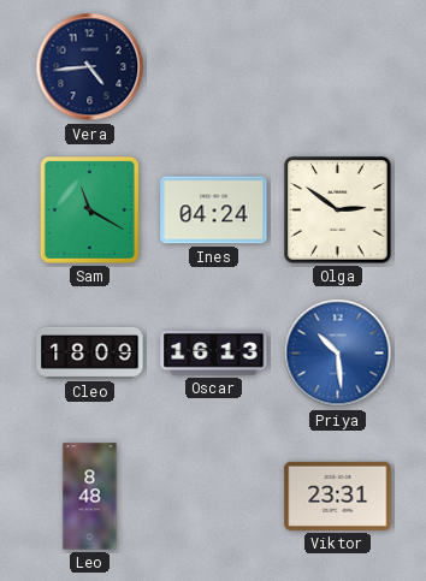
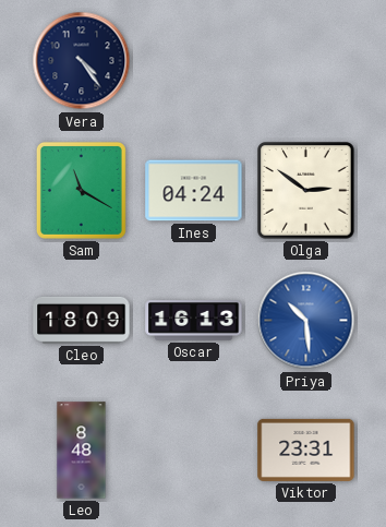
Vera: 4:44 -> 4:24
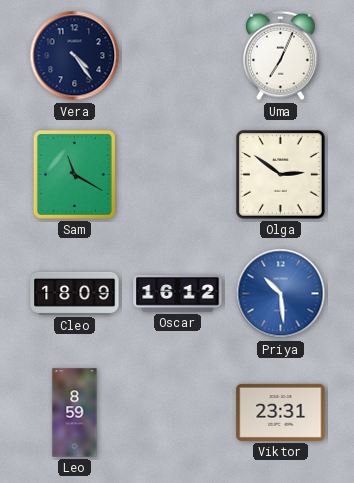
Uma: none -> 7:04
Ines: 04:24 -> none
Oscar: 16:13 -> 16:12
Leo: 8:48 -> 8:59
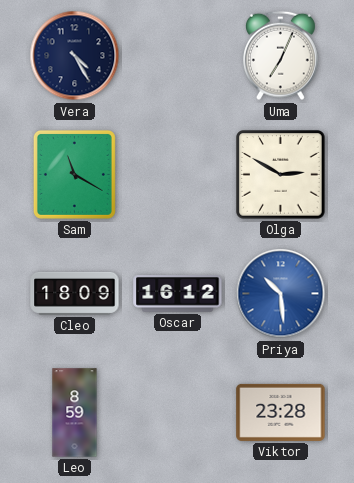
Vera: 4:24 -> 4:25
Olga: 2:51 -> 2:50
Viktor: 23:31 -> 23:28
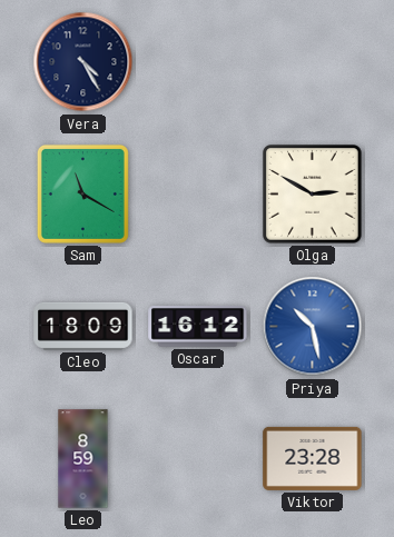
Uma: 7:04 -> none
Priya: 10:29 -> 10:28
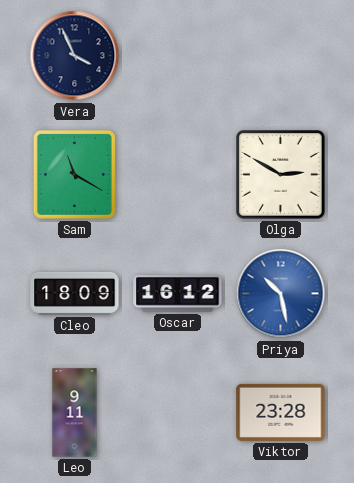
Vera: 4:25 -> 3:56
Leo: 8:59 -> 9:11
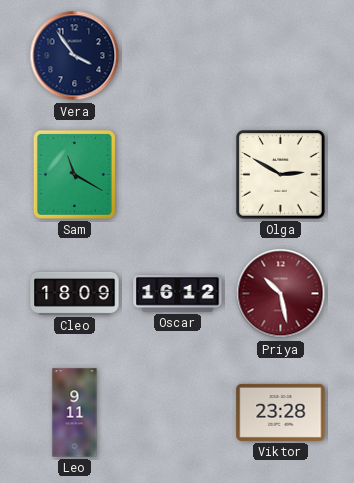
Vera: 3:56 -> 3:54
Priya dial: blue -> burgundy
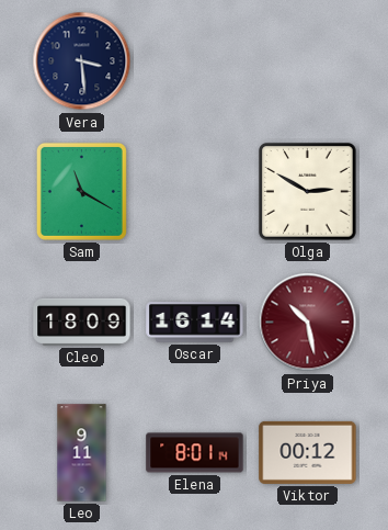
Vera: 3:54 -> 3:29
Oscar: 16:12 -> 16:14
Elena: none -> 8:01
Viktor: 23:28 -> 00:12
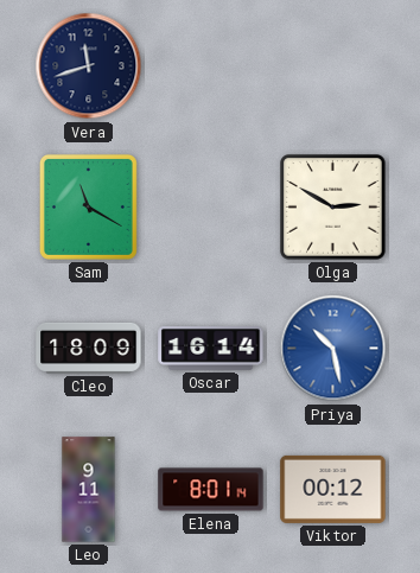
Vera: 3:29 -> 11:42
Priya dial: burgundy -> blue
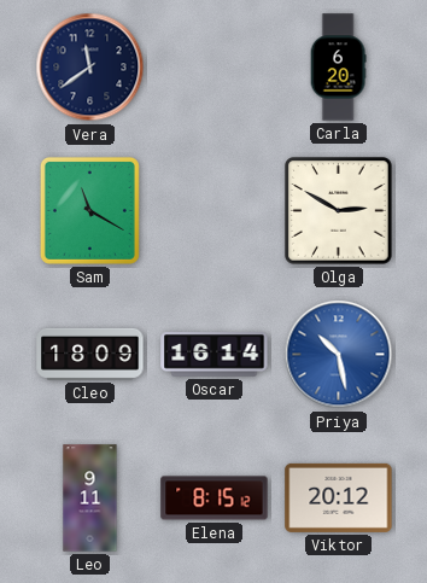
Vera: 11:42 -> 11:39
Carla: none -> 6:20
Elena: 8:01 -> 8:15
Viktor: 00:12 -> 20:12
